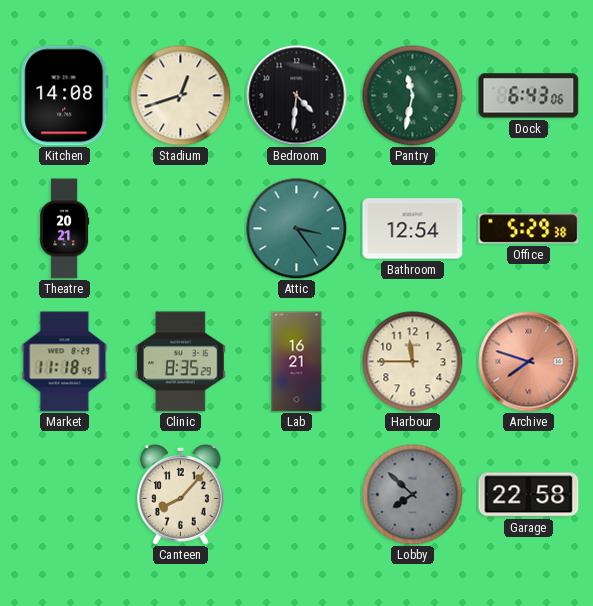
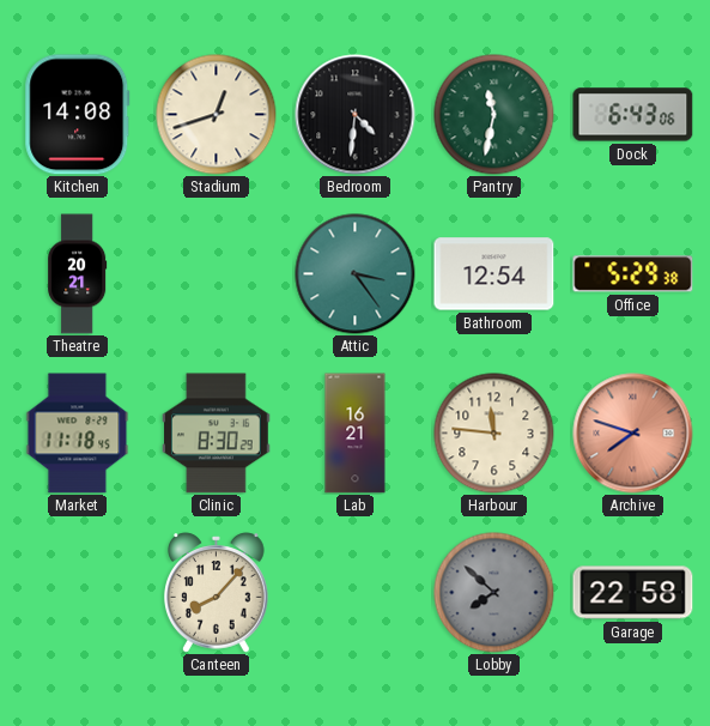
Clinic: 8:35 -> 8:30
Harbour: 11:45 -> 11:46
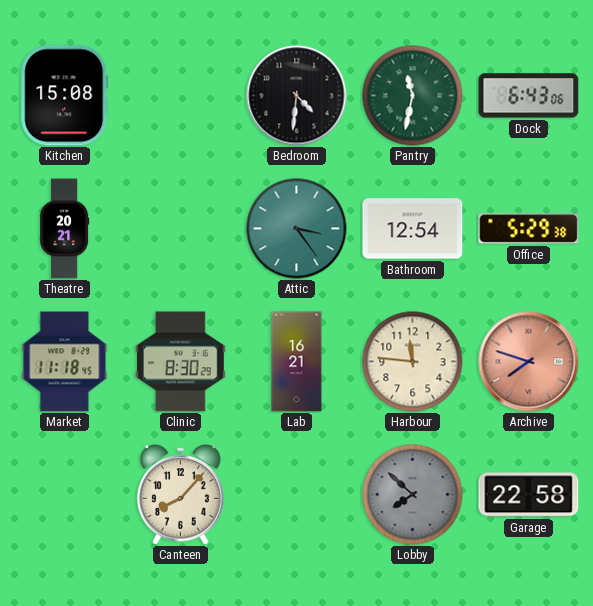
Kitchen: 14:08 -> 15:08
Stadium: 12:42 -> none
